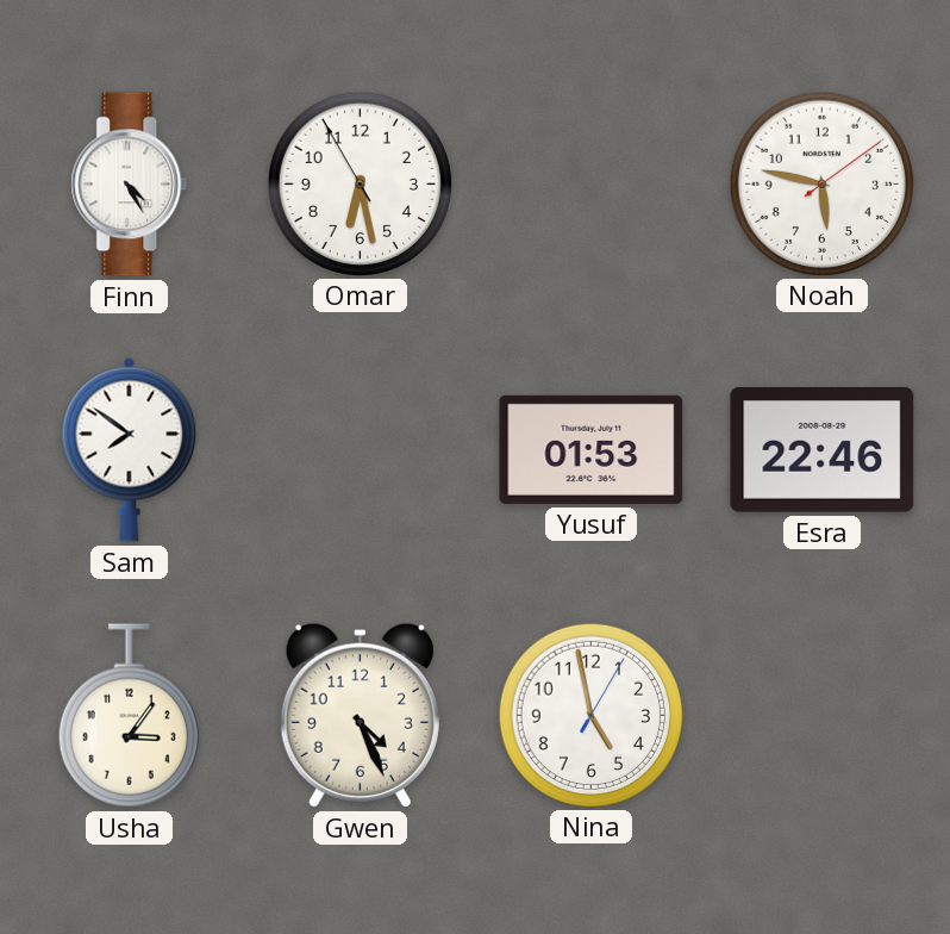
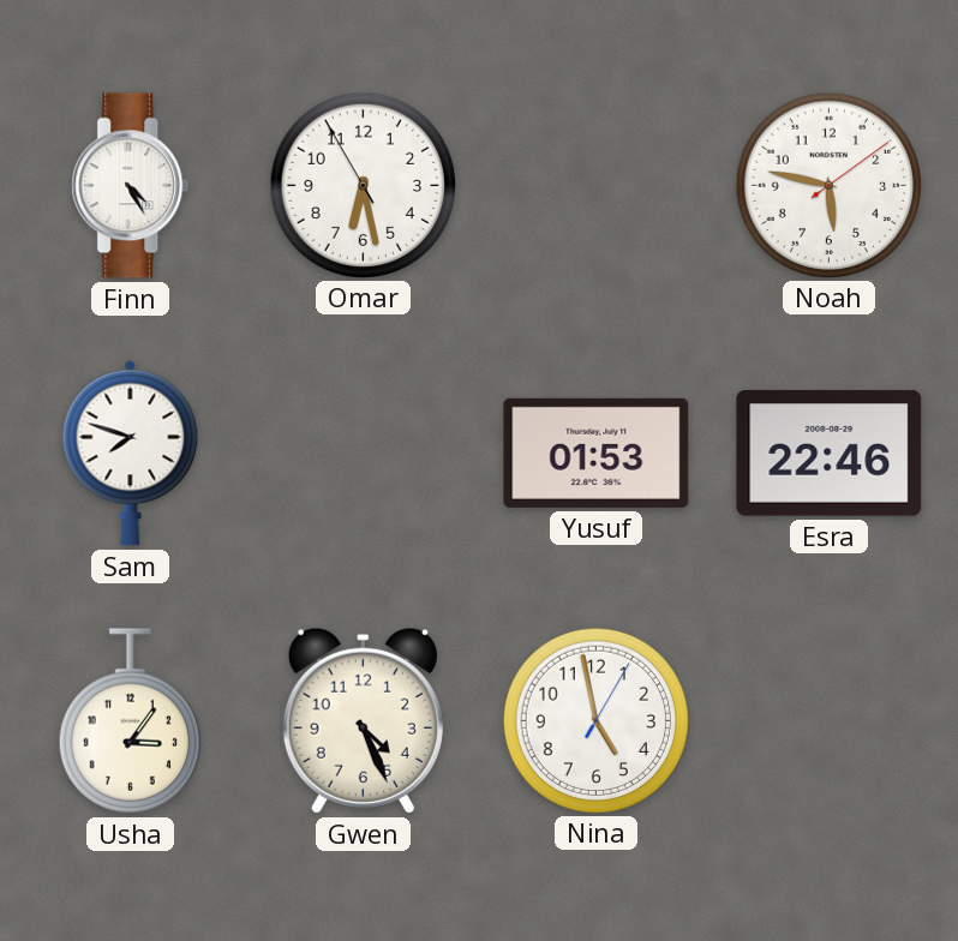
Sam: 7:51 -> 7:48
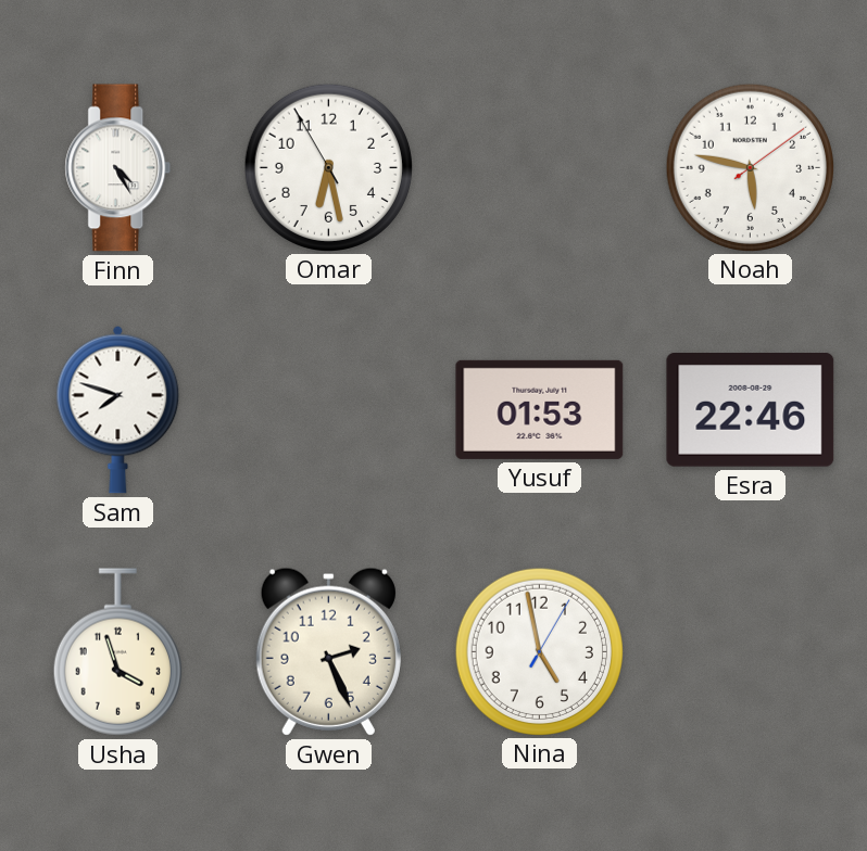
Usha: 3:06 -> 3:57
Gwen: 4:26 -> 2:26
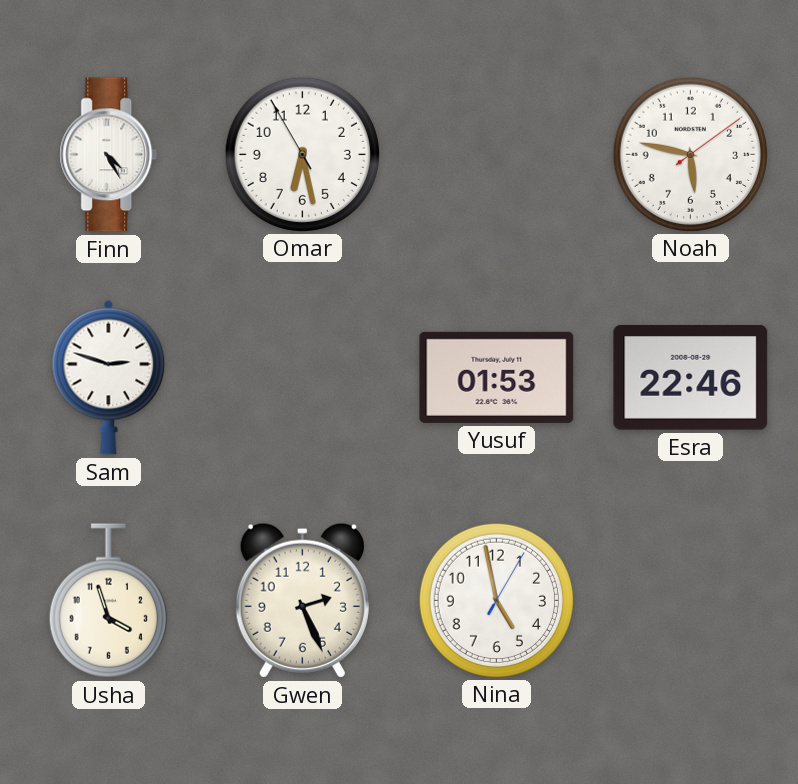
Sam: 7:48 -> 2:48
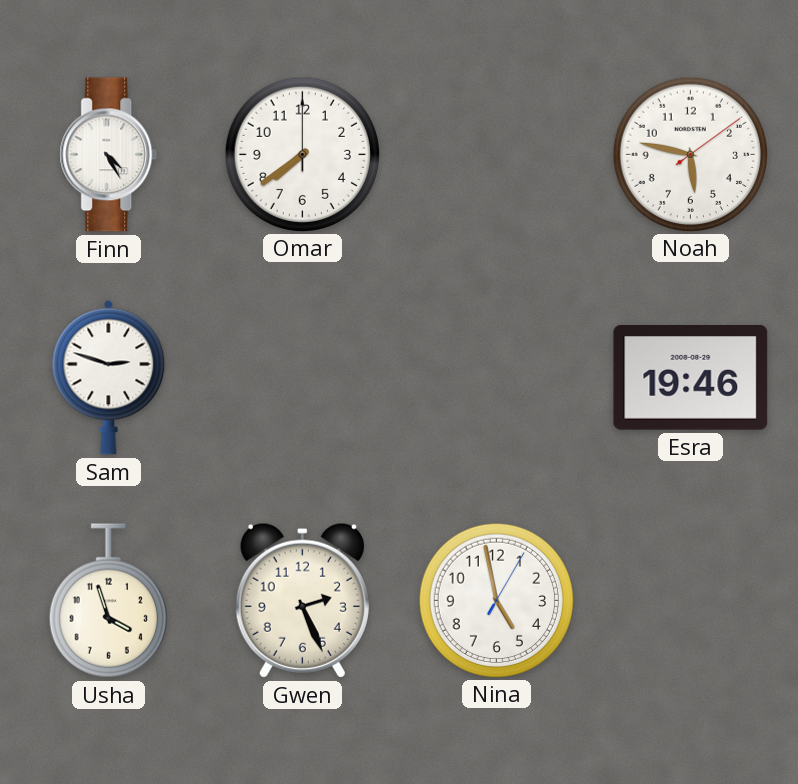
Omar: 6:27 -> 7:39
Yusuf: 01:53 -> none
Esra: 22:46 -> 19:46
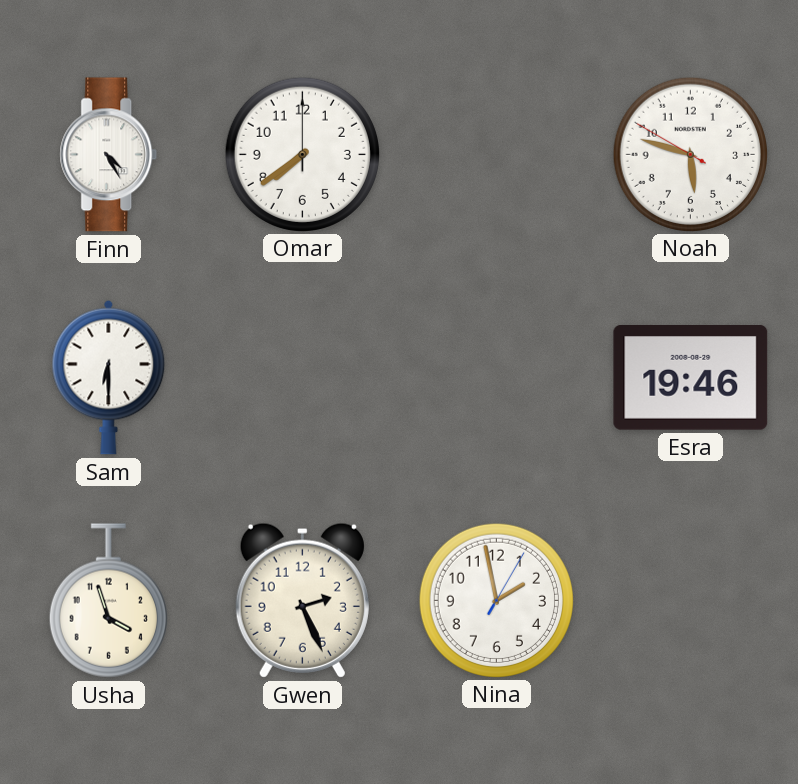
Noah: 5:47:09 -> 5:47:50
Sam: 2:48 -> 6:30
Nina: 4:58 -> 1:58
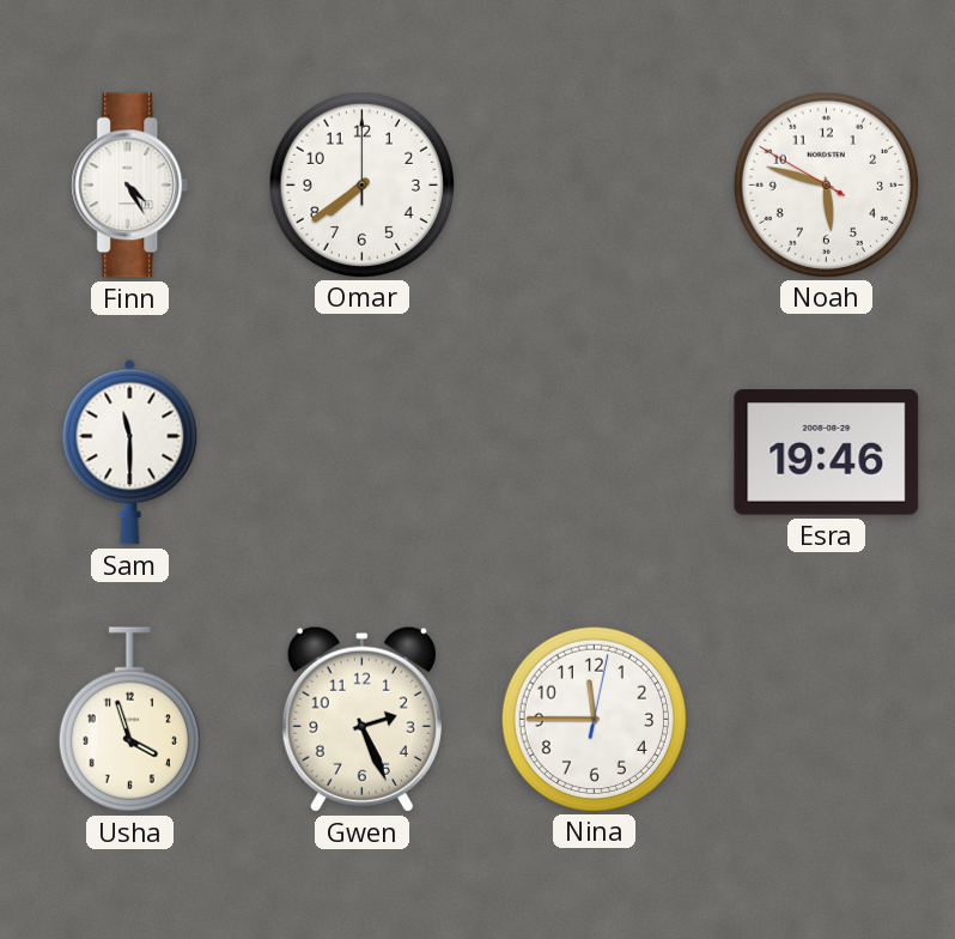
Sam: 6:30 -> 11:30
Nina: 1:58 -> 11:45
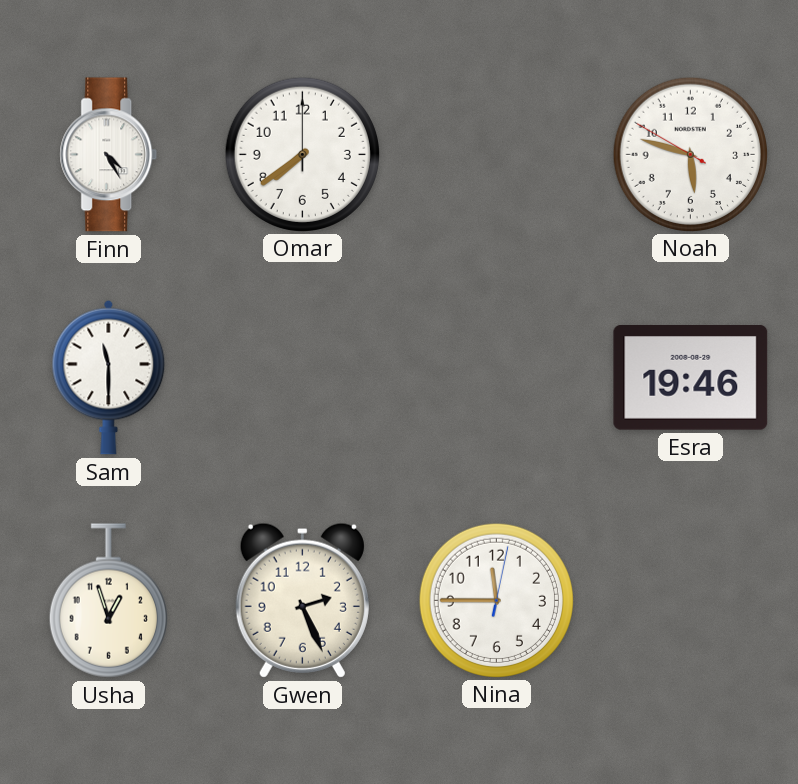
Usha: 3:57 -> 12:57
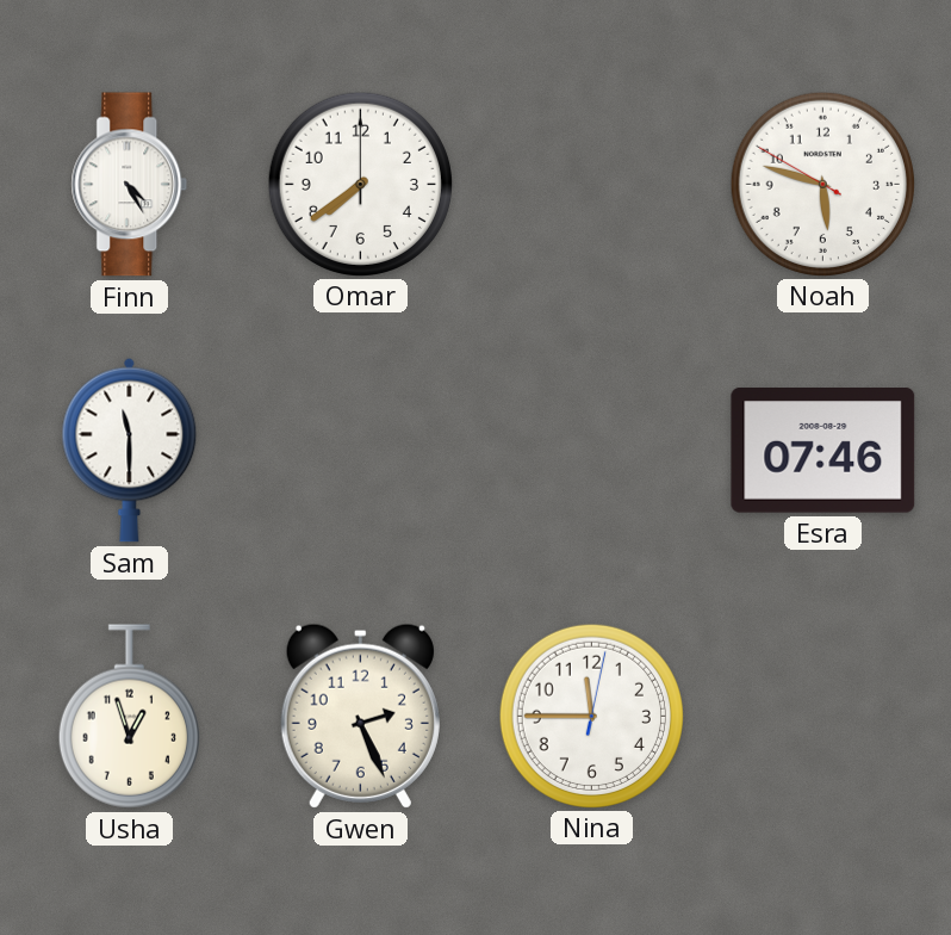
Esra: 19:46 -> 07:46
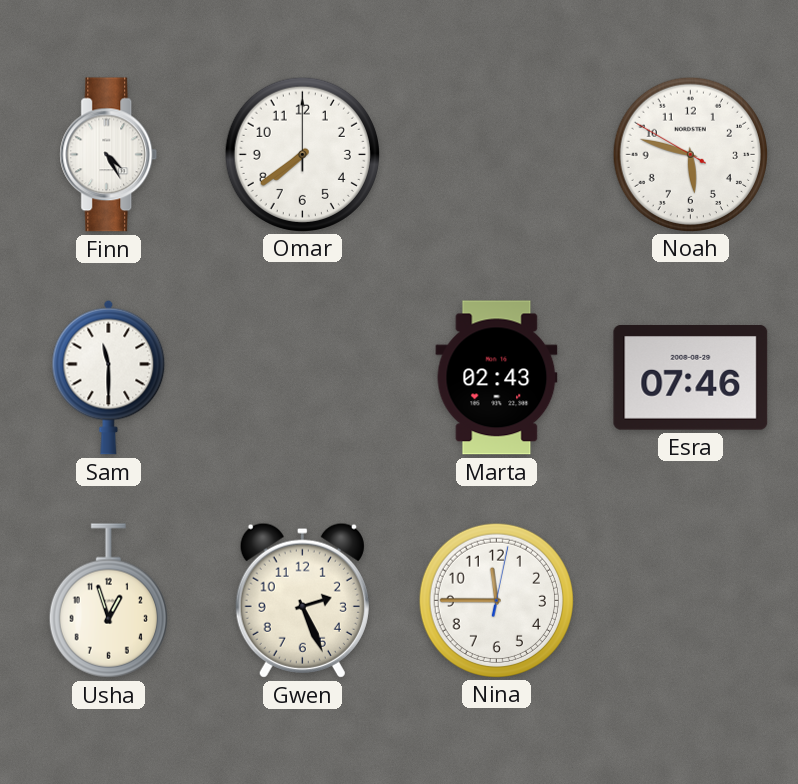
Marta: none -> 02:43
